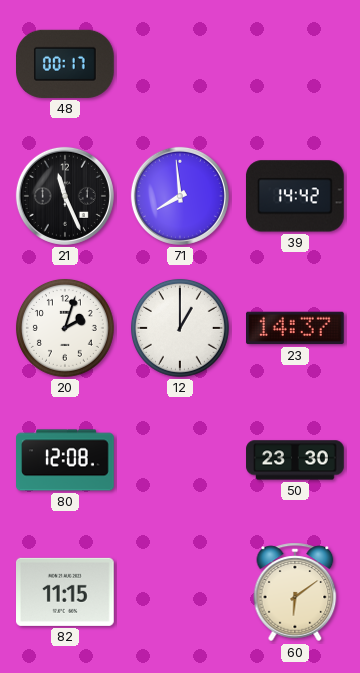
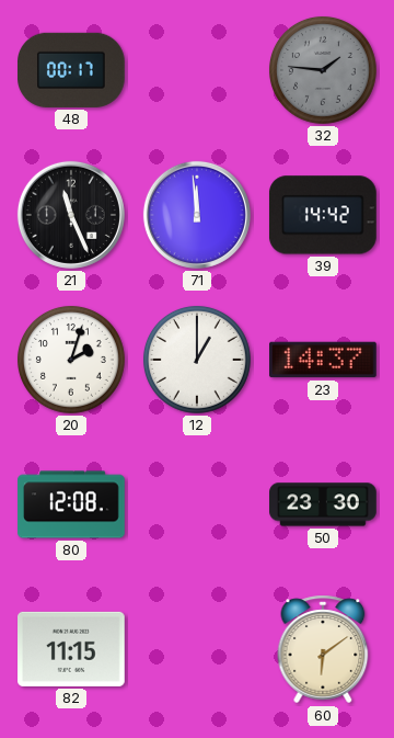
32: none -> 1:46
71: 7:59 -> 11:59
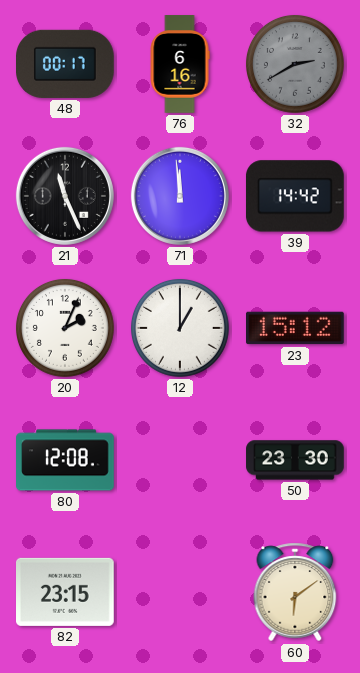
76: none -> 6:16
32: 1:46 -> 2:40
20: 2:03 -> 2:04
23: 14:37 -> 15:12
82: 11:15 -> 23:15
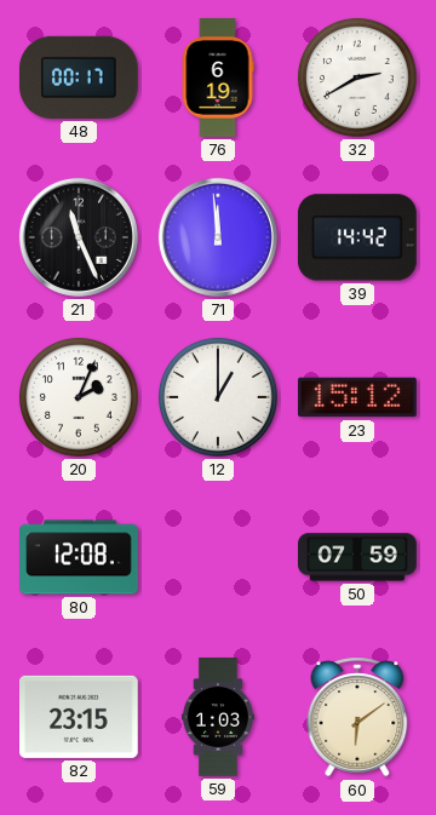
76: 6:16 -> 6:19
32 dial: grey -> white
50: 23:30 -> 07:59
59: none -> 1:03
